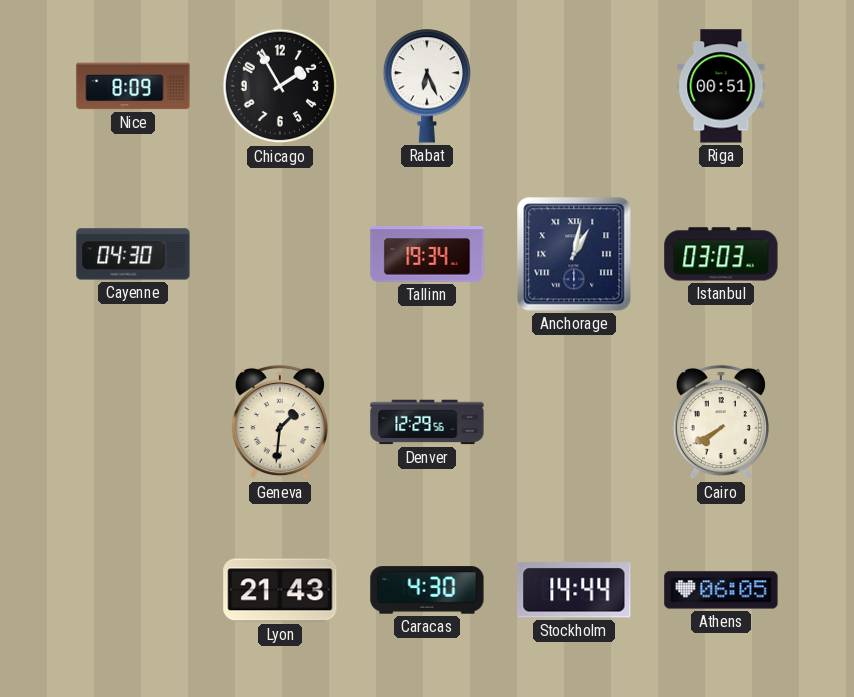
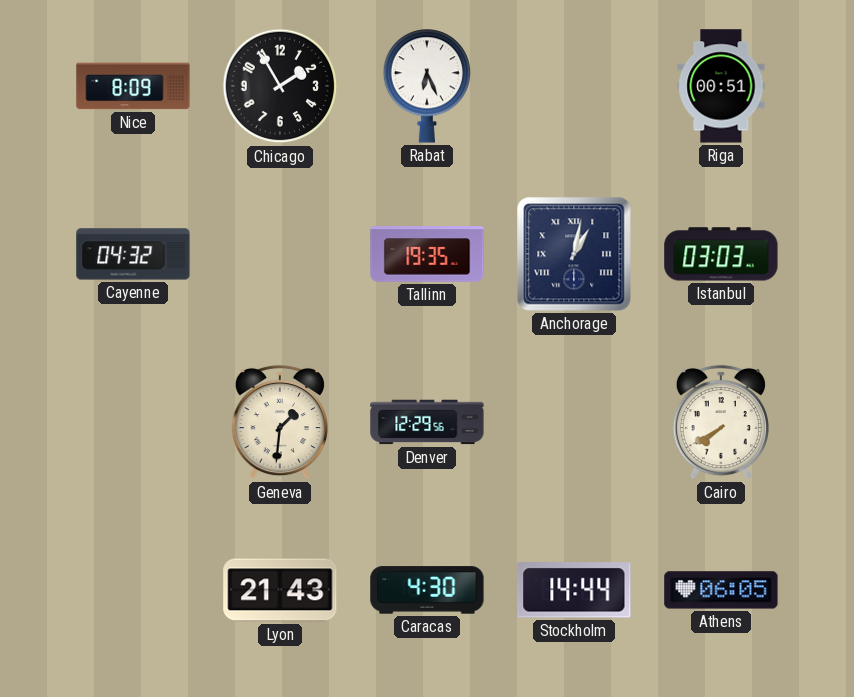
Cayenne: 04:30 -> 04:32
Tallinn: 19:34 -> 19:35
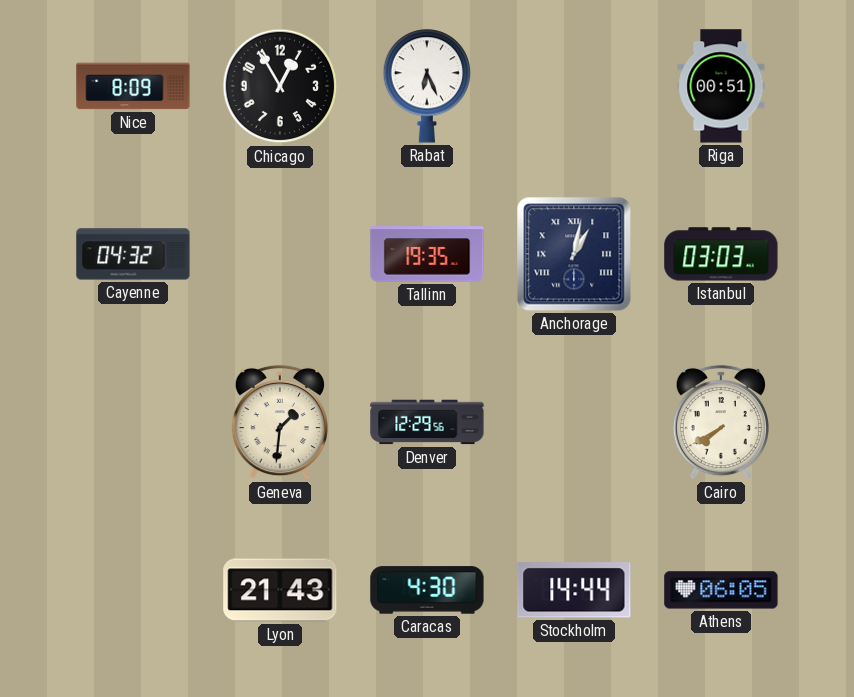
Chicago: 1:55 -> 12:55
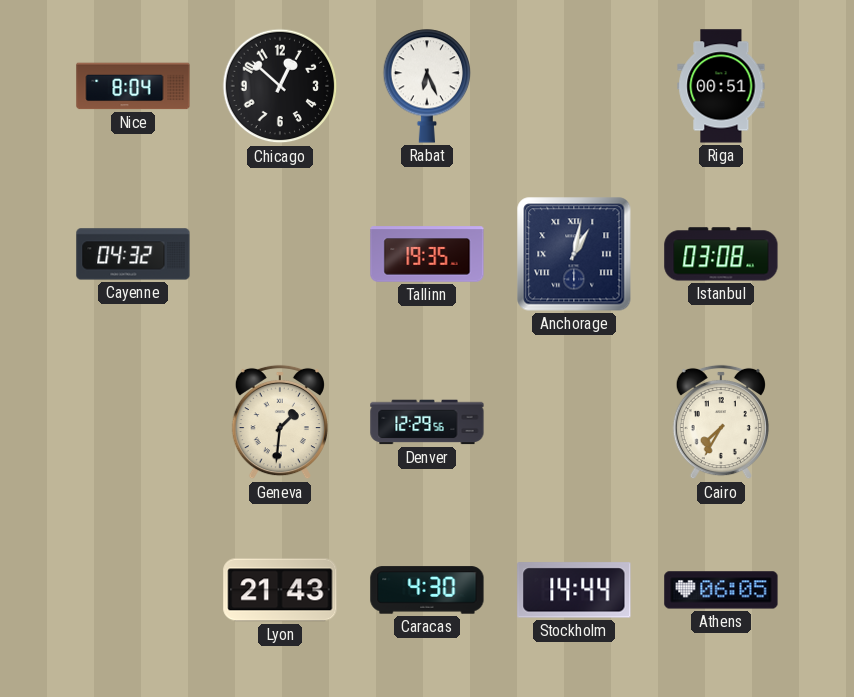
Nice: 8:09 -> 8:04
Chicago: 12:55 -> 12:52
Istanbul: 03:03 -> 03:08
Cairo: 7:40 -> 7:35
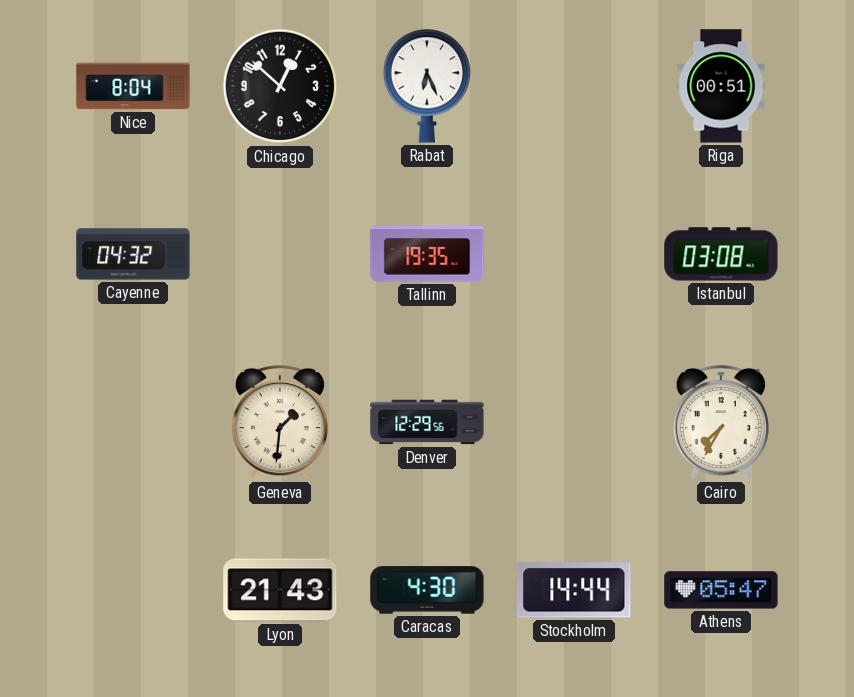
Anchorage: 1:02 -> none
Athens: 06:05 -> 05:47
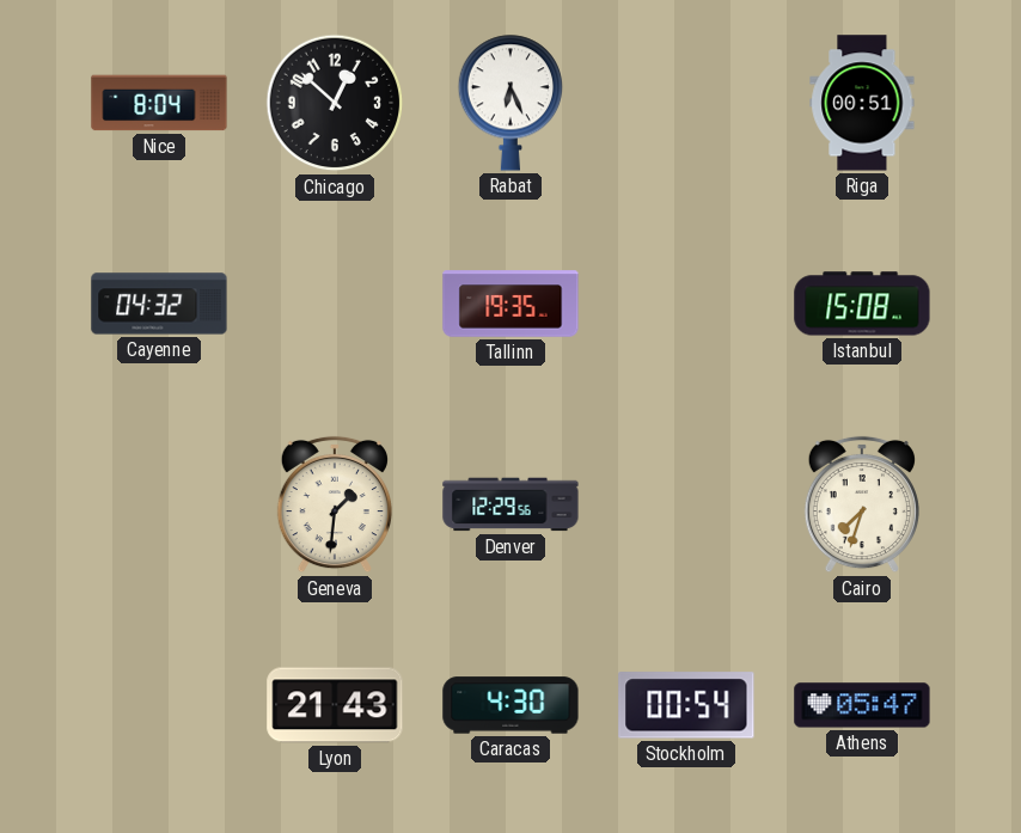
Istanbul: 03:08 -> 15:08
Cairo: 7:35 -> 7:33
Stockholm: 14:44 -> 00:54
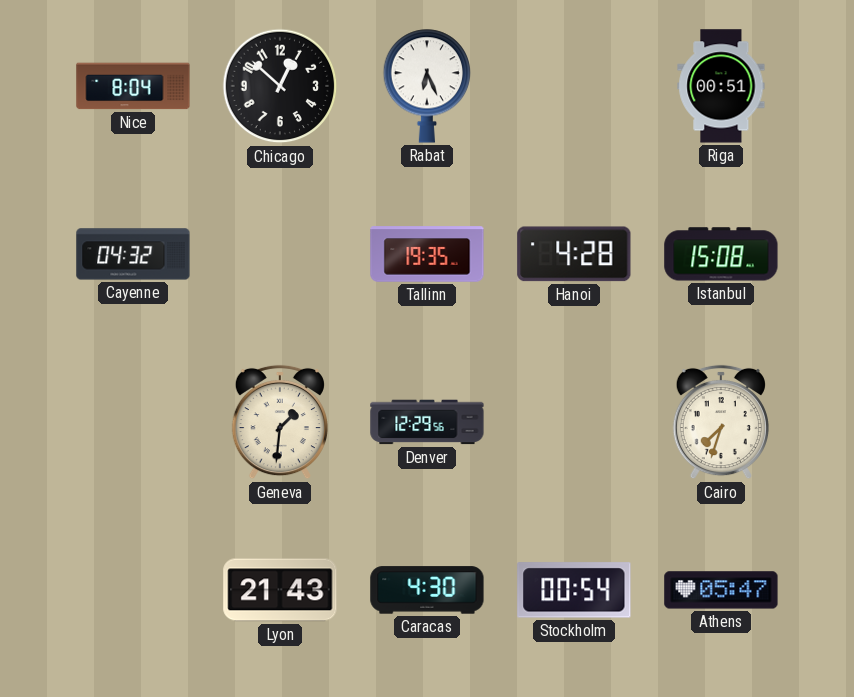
Hanoi: none -> 4:28
